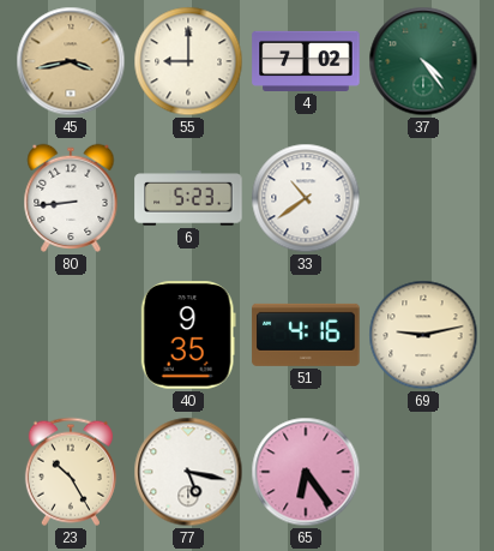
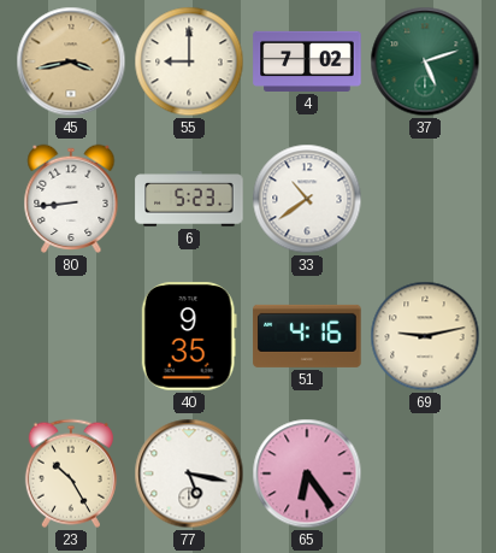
37: 4:24 -> 5:12
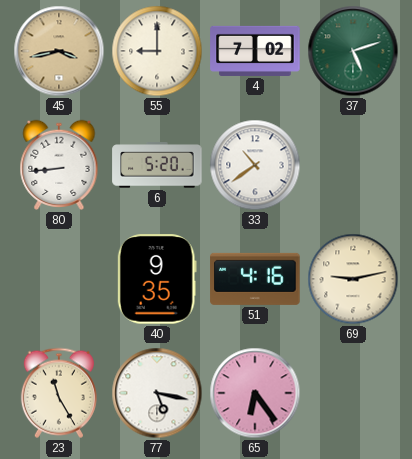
6: 5:23 -> 5:20
23: 10:25 -> 11:25
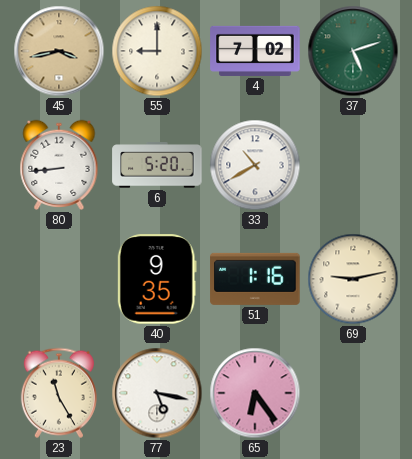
33: 10:39 -> 10:40
51: 4:16 -> 1:16
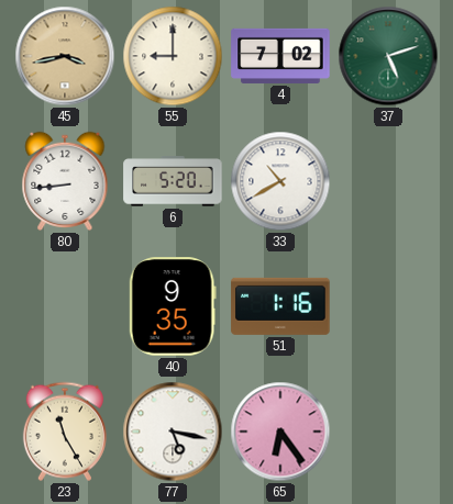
69: 9:13 -> none
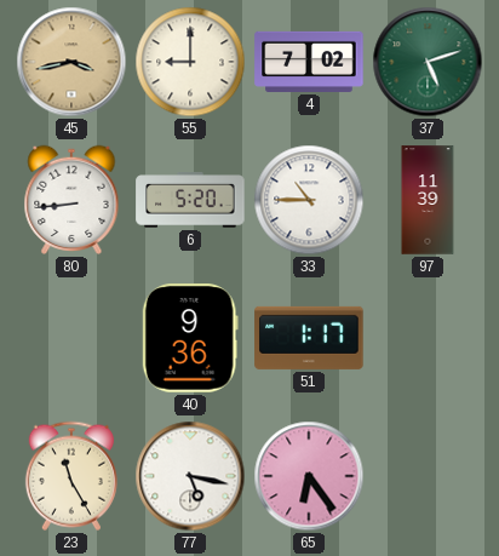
33: 10:40 -> 10:45
97: none -> 11:39
40: 9:35 -> 9:36
51: 1:16 -> 1:17
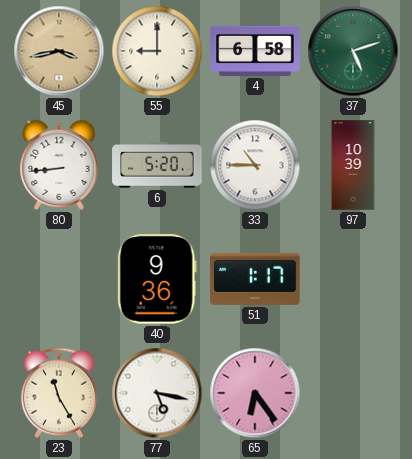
4: 7:02 -> 6:58
97: 11:39 -> 10:39
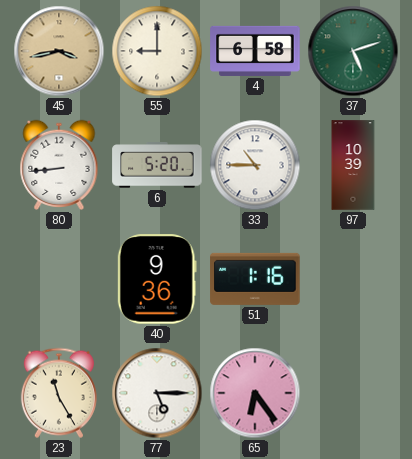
51: 1:17 -> 1:16
77: 5:17 -> 5:15
